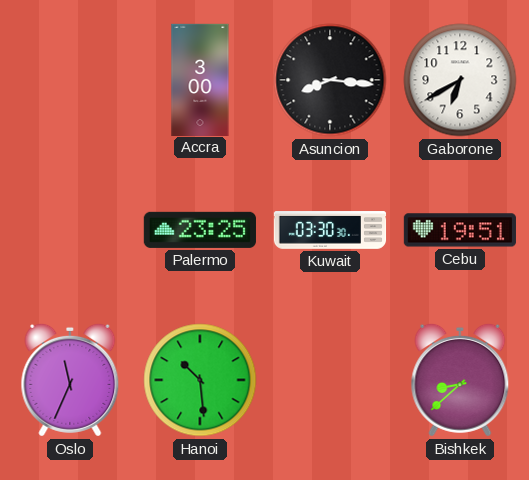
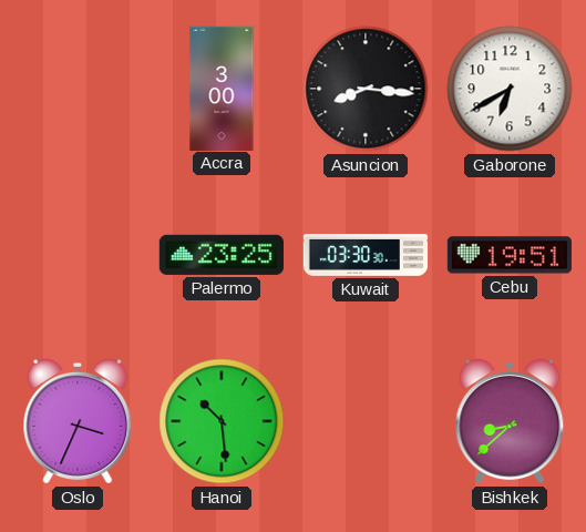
Oslo: 11:34 -> 3:34
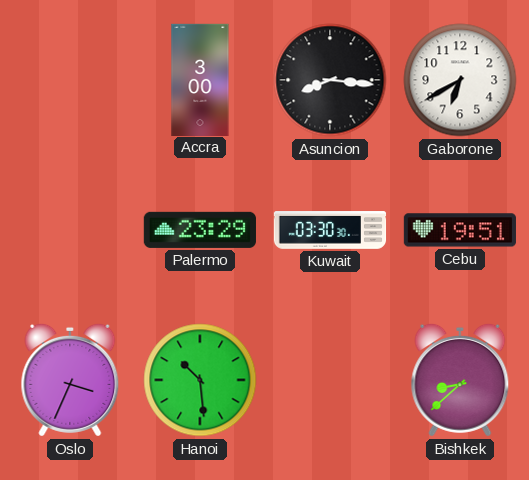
Palermo: 23:25 -> 23:29
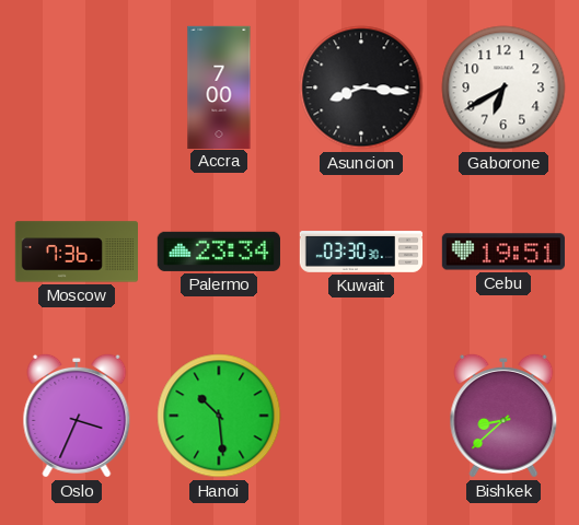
Accra: 3:00 -> 7:00
Moscow: none -> 7:36
Palermo: 23:29 -> 23:34
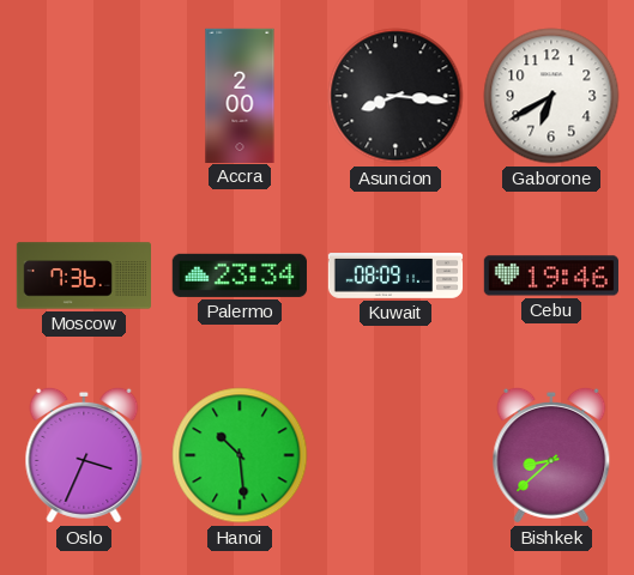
Accra: 7:00 -> 2:00
Kuwait: 03:30 -> 08:09
Cebu: 19:51 -> 19:46
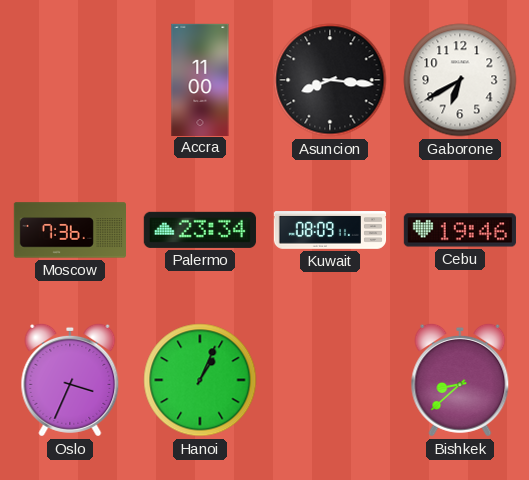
Accra: 2:00 -> 11:00
Hanoi: 10:29 -> 1:04
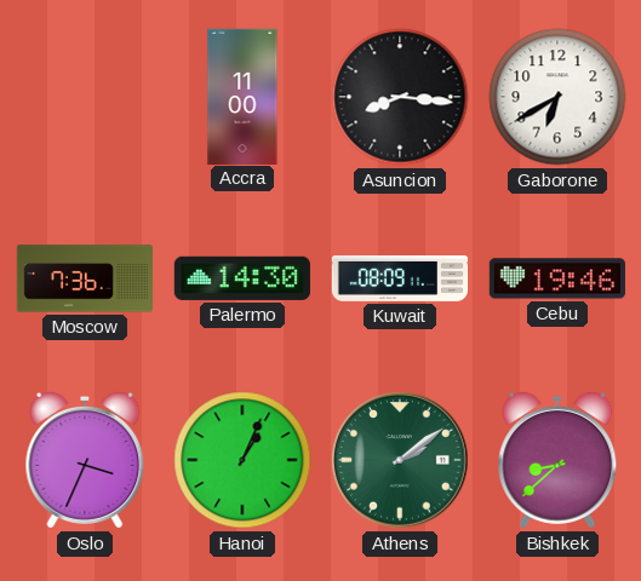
Palermo: 23:34 -> 14:30
Athens: none -> 2:09
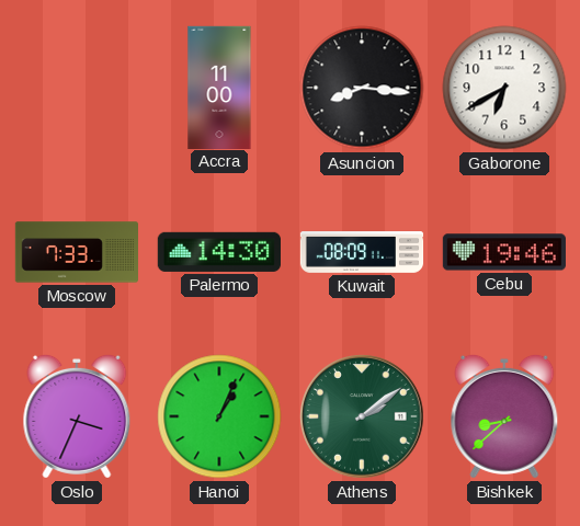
Moscow: 7:36 -> 7:33
